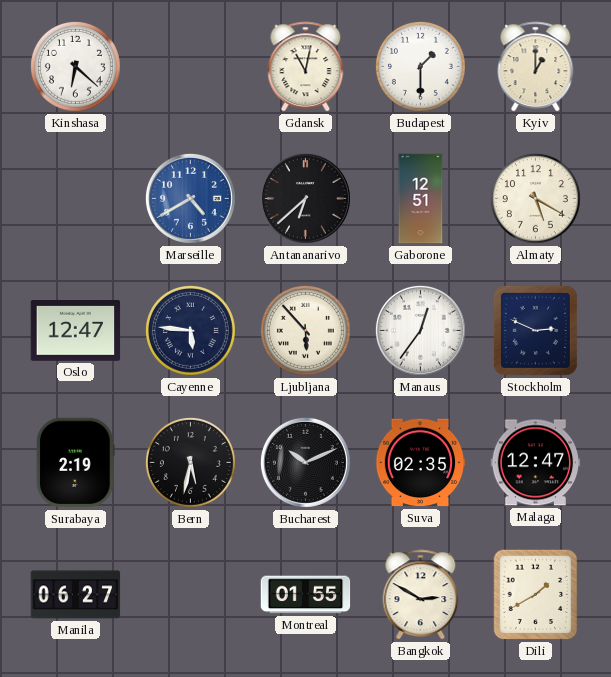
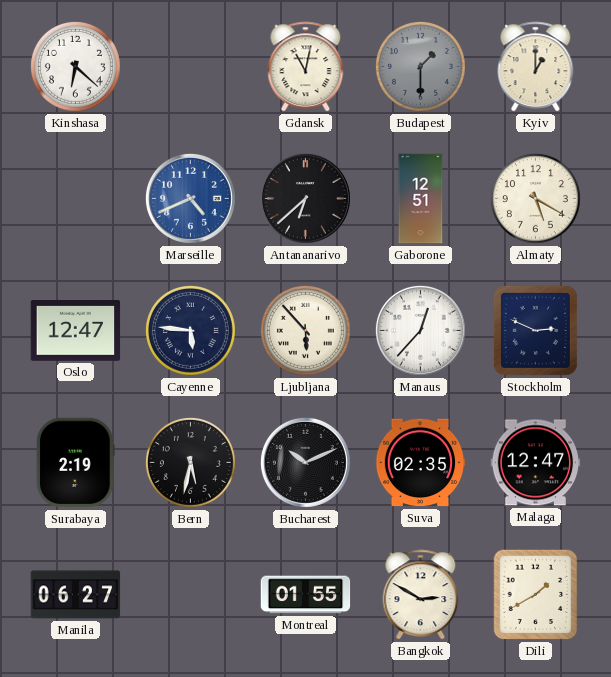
Budapest dial: white -> grey
Marseille: 4:40 -> 4:41
Manaus: 12:36 -> 12:37
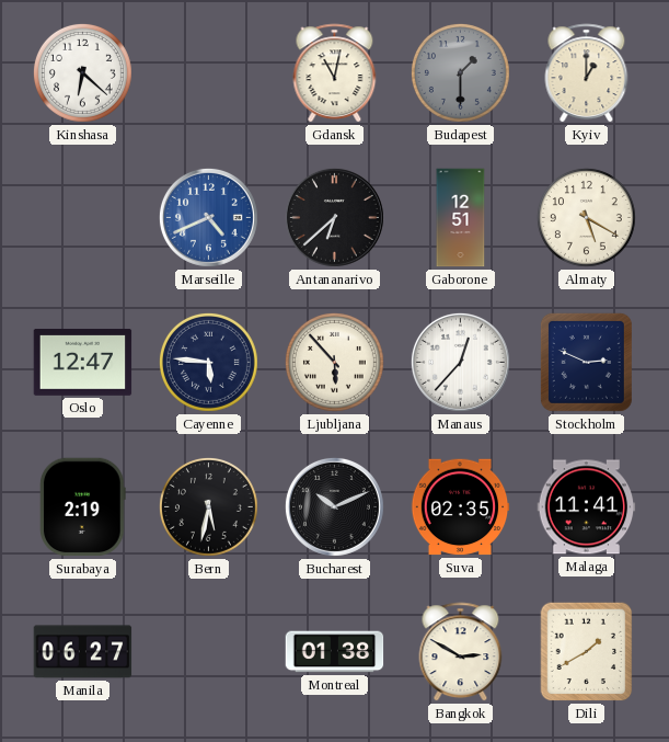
Malaga: 12:47 -> 11:41
Montreal: 01:55 -> 01:38
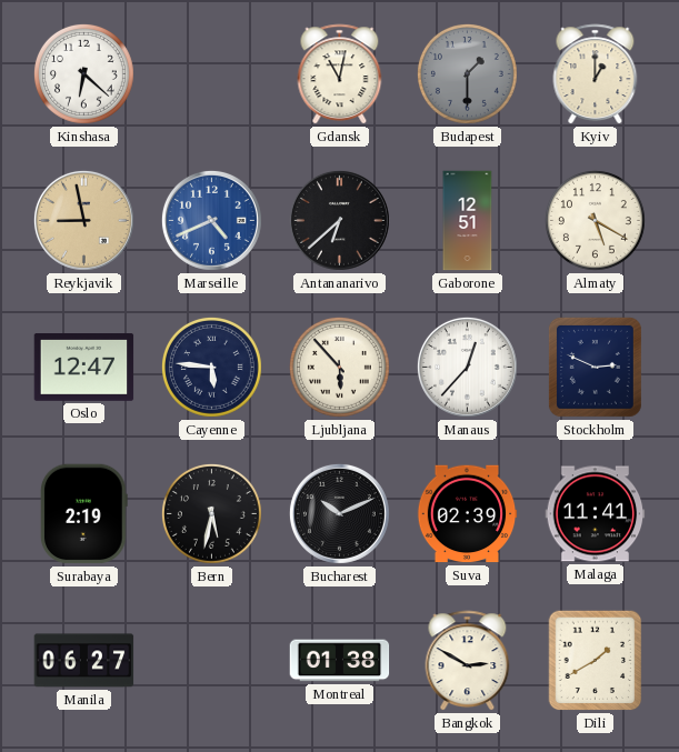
Reykjavik: none -> 8:58
Suva: 02:35 -> 02:39
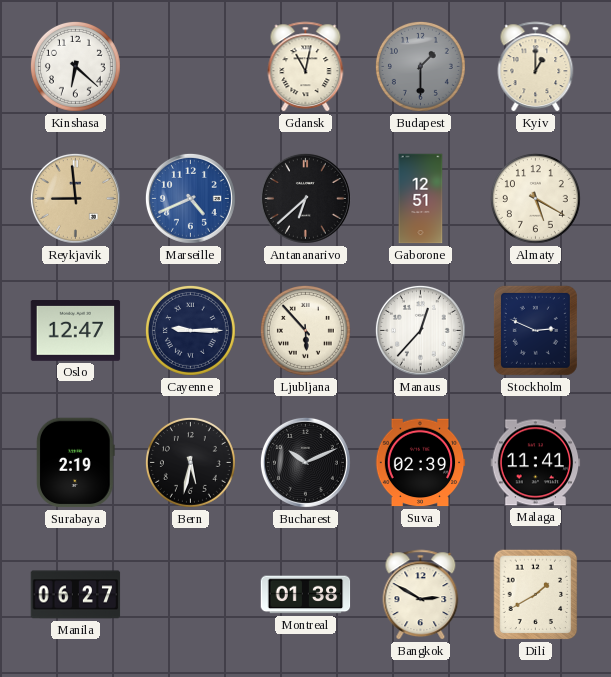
Reykjavik: 8:58 -> 8:59
Cayenne: 5:46 -> 9:15
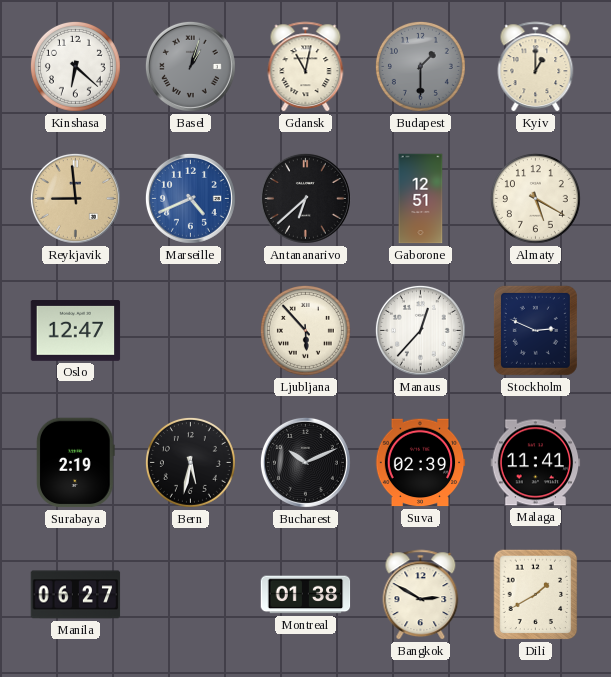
Basel: none -> 1:03
Cayenne: 9:15 -> none
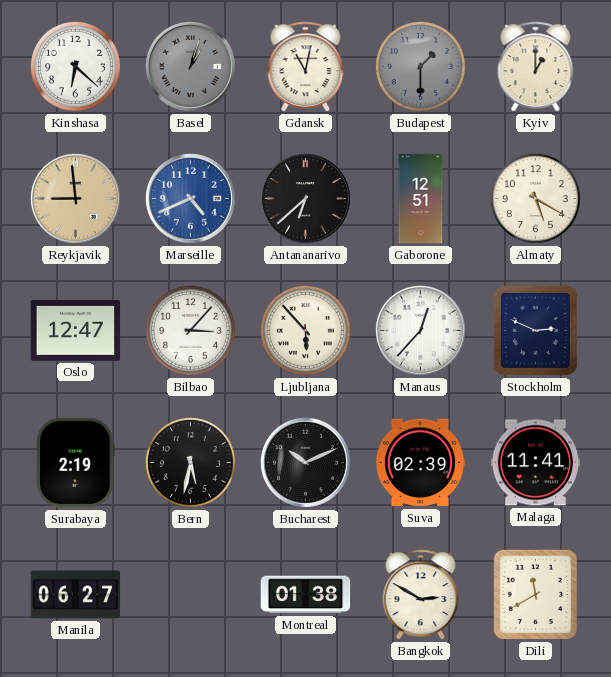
Bilbao: none -> 3:07
Dili: 1:40 -> 11:40
